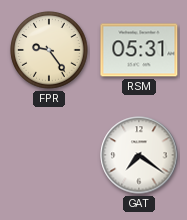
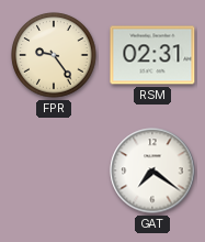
RSM: 05:31 -> 02:31
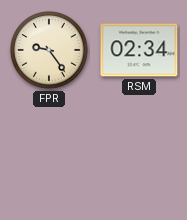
RSM: 02:31 -> 02:34
GAT: 7:21 -> none
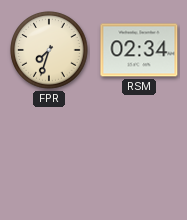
FPR: 9:24 -> 7:33
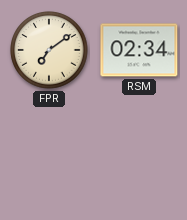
FPR: 7:33 -> 7:09
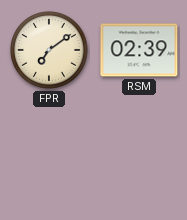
RSM: 02:34 -> 02:39
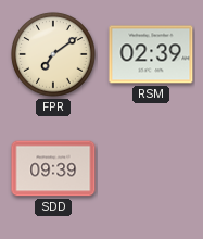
SDD: none -> 09:39
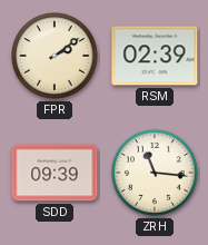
FPR: 7:09 -> 2:09
ZRH: none -> 11:16
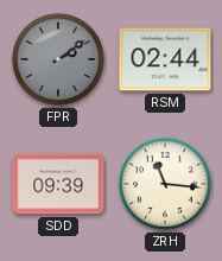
FPR dial: cream -> grey
RSM: 02:39 -> 02:44
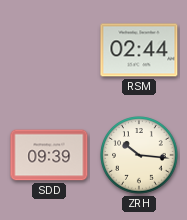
FPR: 2:09 -> none
ZRH: 11:16 -> 10:16
